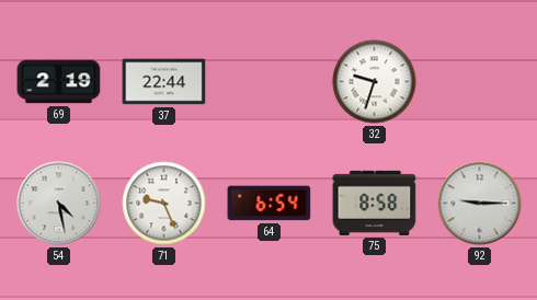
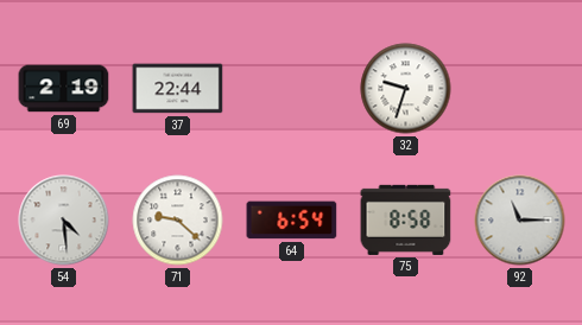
54: 4:28 -> 4:29
71: 9:26 -> 9:22
92: 9:15 -> 11:15
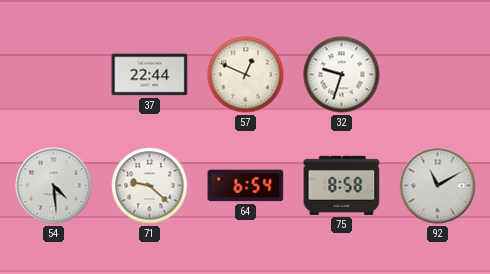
69: 2:19 -> none
57: none -> 12:49
92: 11:15 -> 11:10
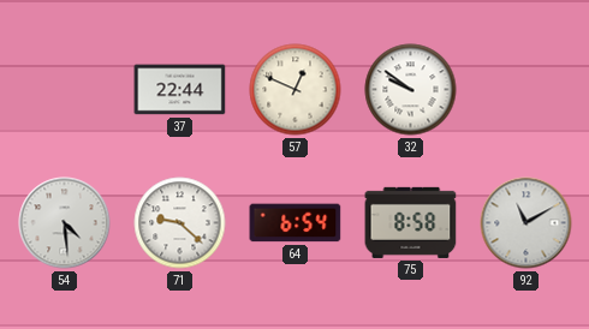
32: 9:33 -> 9:51
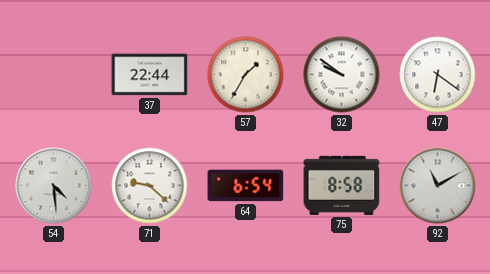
57: 12:49 -> 1:35
47: none -> 6:21
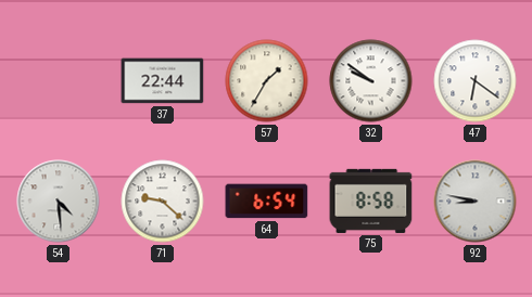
92: 11:10 -> 8:47
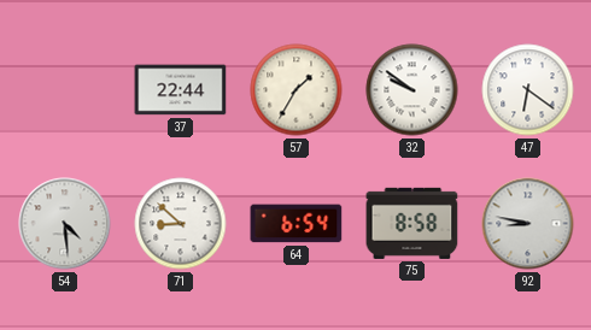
71: 9:22 -> 8:52
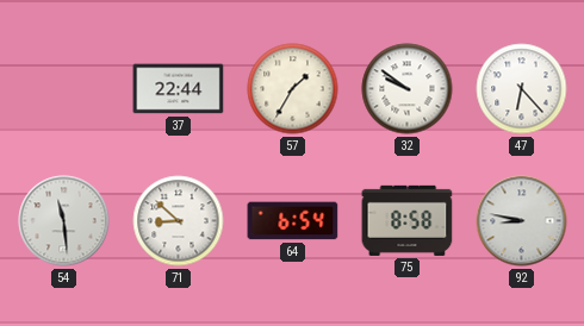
47: 6:21 -> 6:23
54: 4:29 -> 11:29
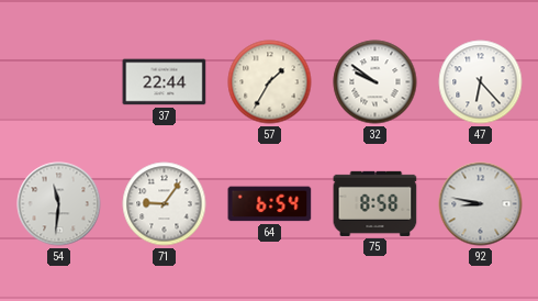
54: 11:29 -> 11:31
71: 8:52 -> 9:06
